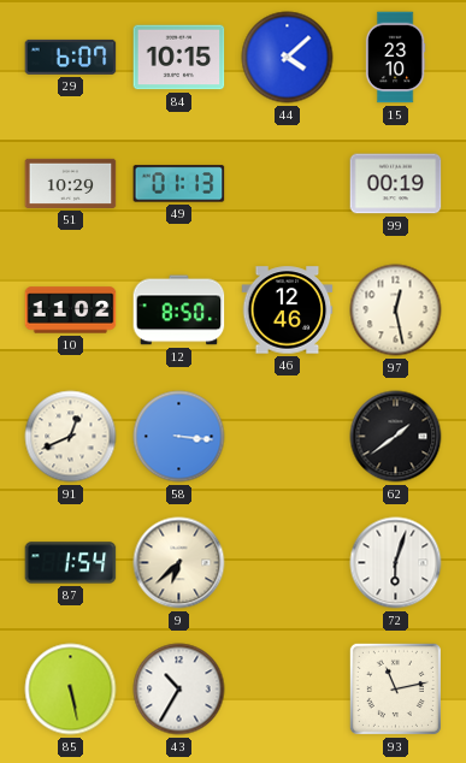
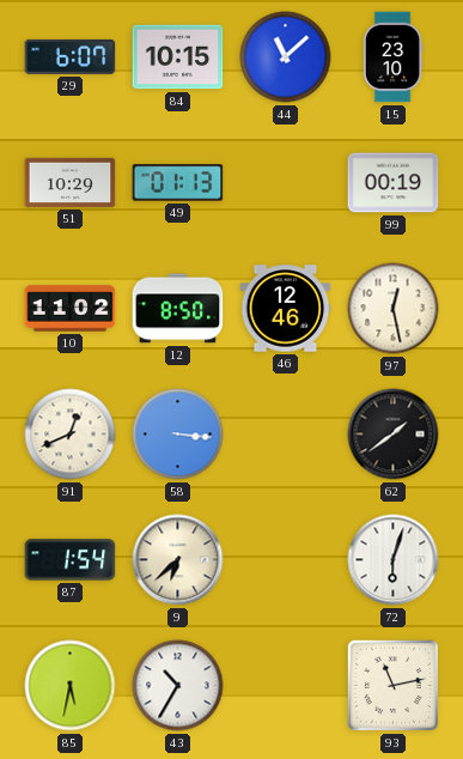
44: 4:08 -> 11:08
85: 5:28 -> 5:32
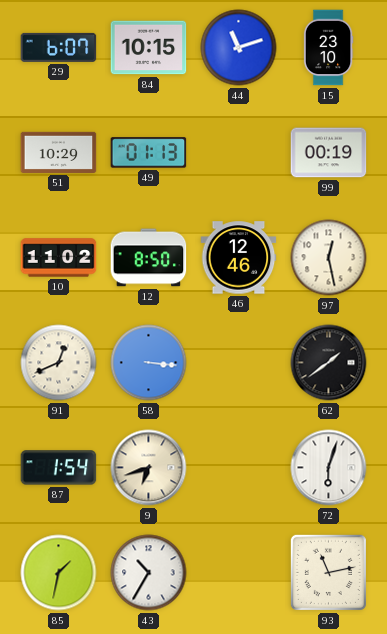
44: 11:08 -> 11:12
9: 6:38 -> 6:42
85: 5:32 -> 1:32
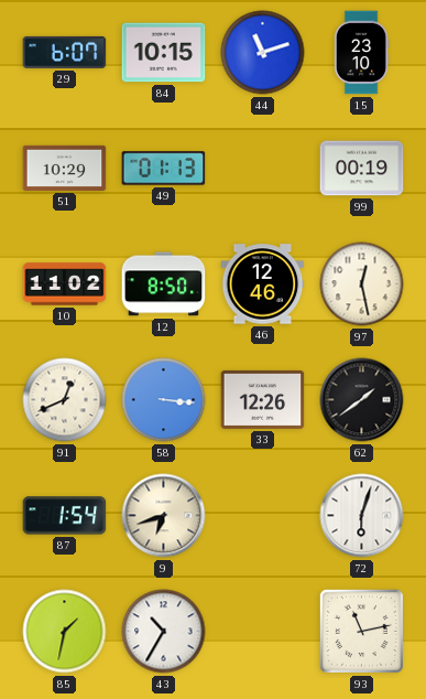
33: none -> 12:26
